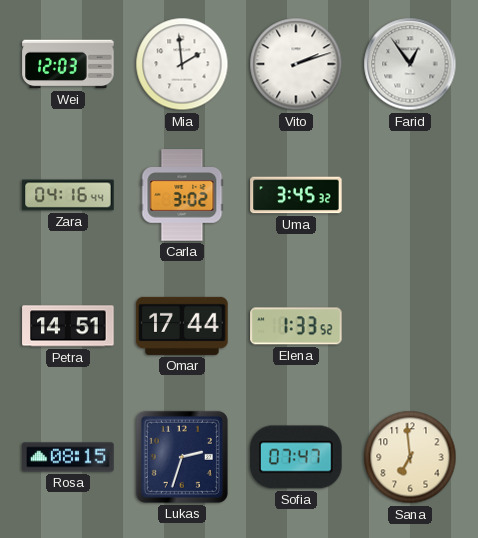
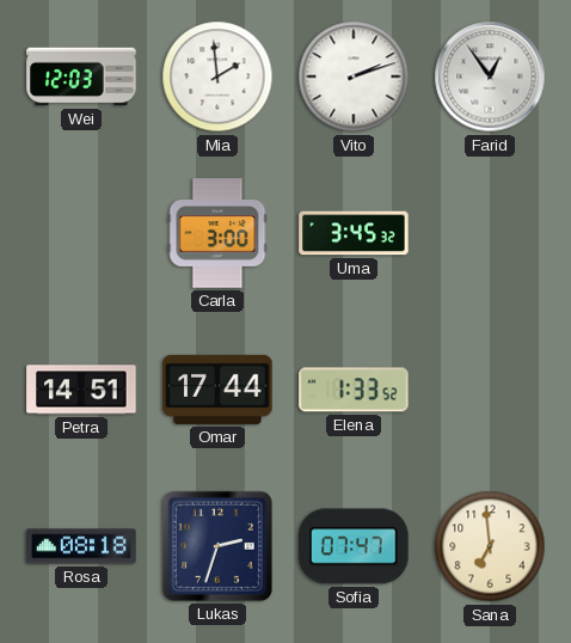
Zara: 04:16 -> none
Carla: 3:02 -> 3:00
Rosa: 08:15 -> 08:18
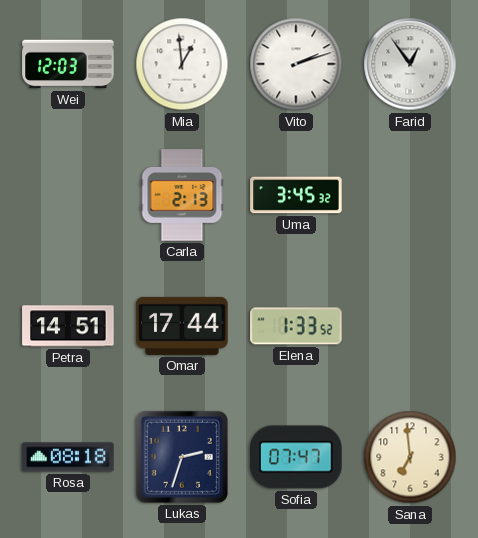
Mia: 1:59 -> 12:59
Carla: 3:00 -> 2:13
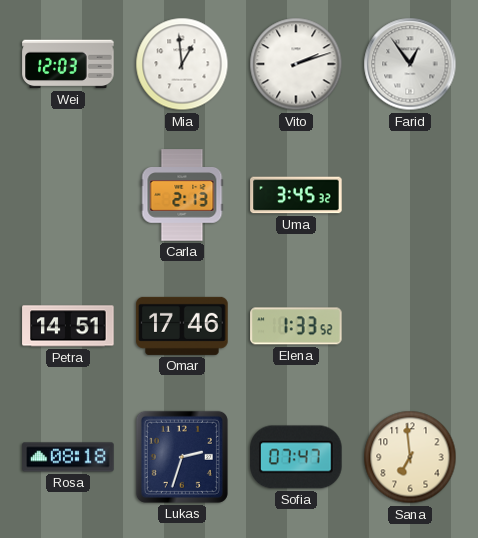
Omar: 17:44 -> 17:46
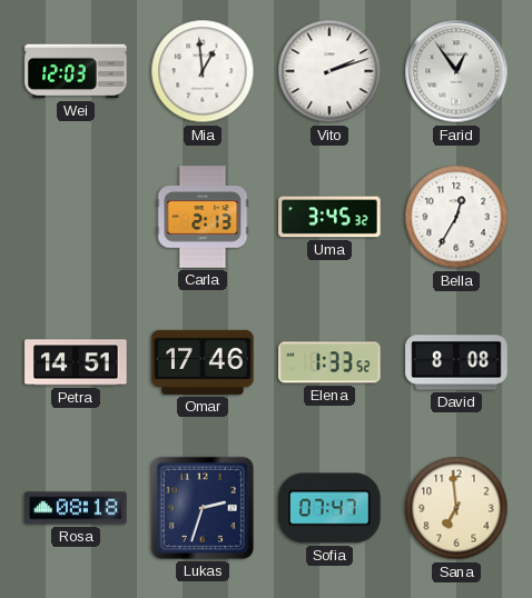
Bella: none -> 12:35
David: none -> 8:08
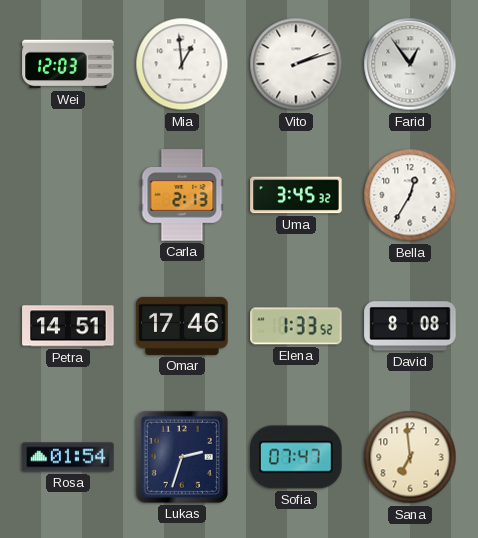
Rosa: 08:18 -> 01:54
